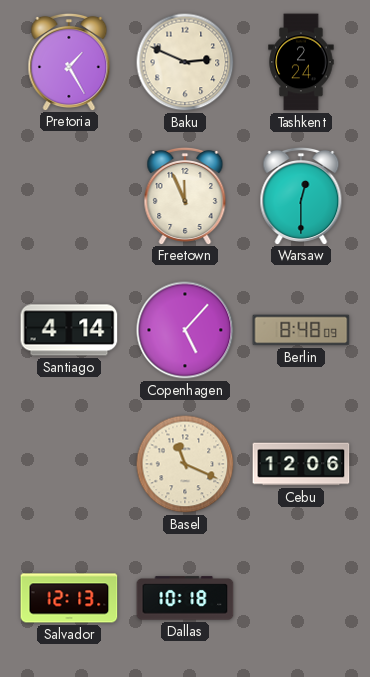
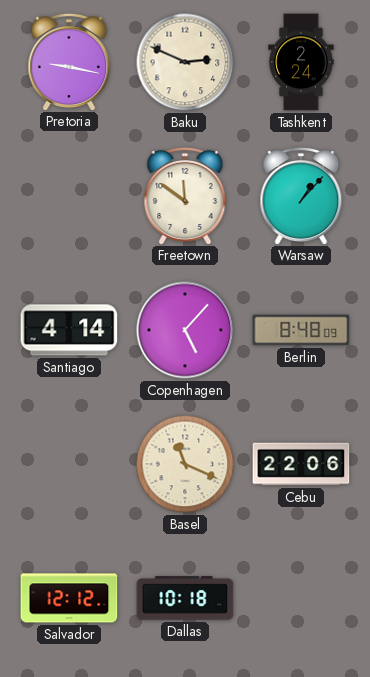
Pretoria: 1:25 -> 9:17
Freetown: 11:56 -> 11:51
Warsaw: 12:30 -> 1:07
Cebu: 12:06 -> 22:06
Salvador: 12:13 -> 12:12
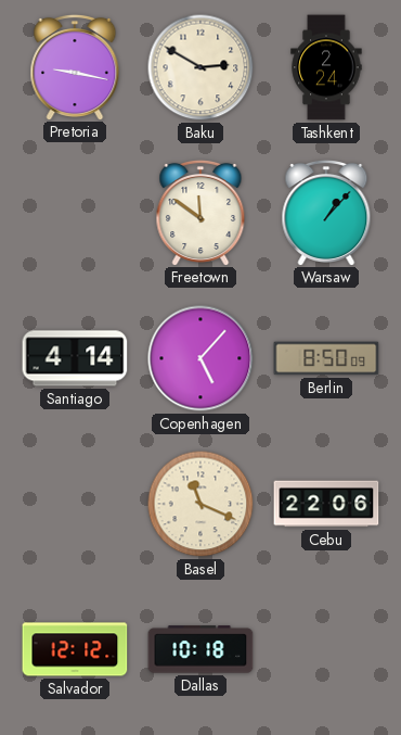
Baku: 2:49 -> 2:50
Berlin: 8:48 -> 8:50
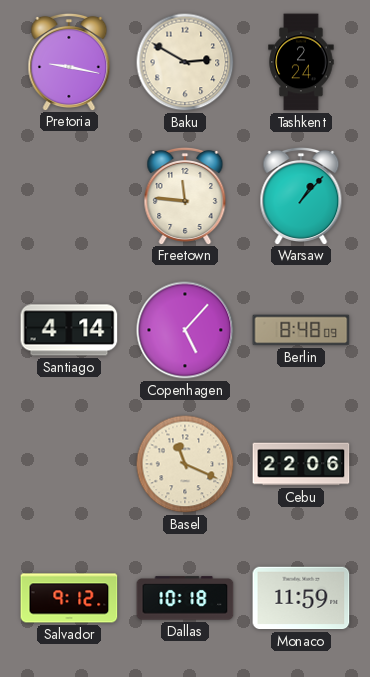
Freetown: 11:51 -> 11:46
Berlin: 8:50 -> 8:48
Salvador: 12:12 -> 9:12
Monaco: none -> 11:59
